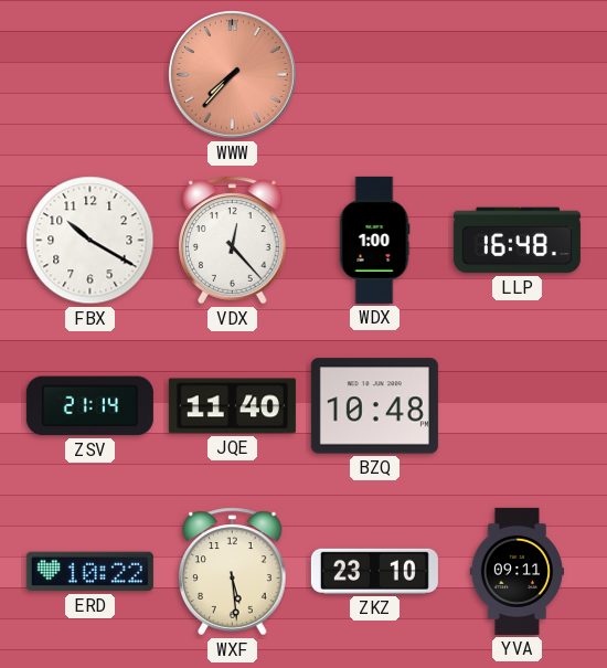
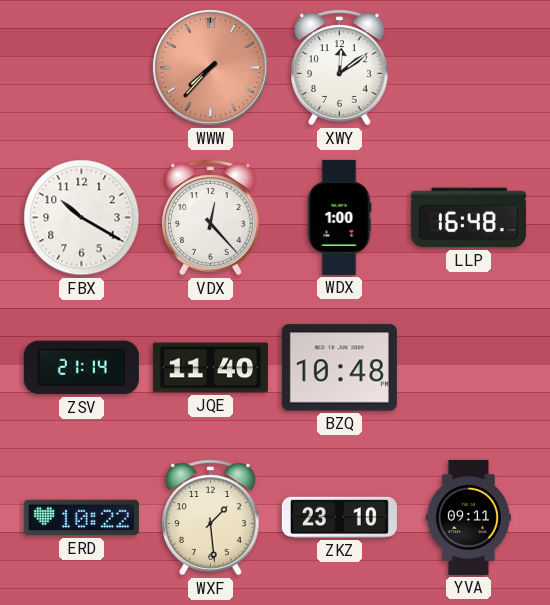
XWY: none -> 12:09
WXF: 5:29 -> 1:29
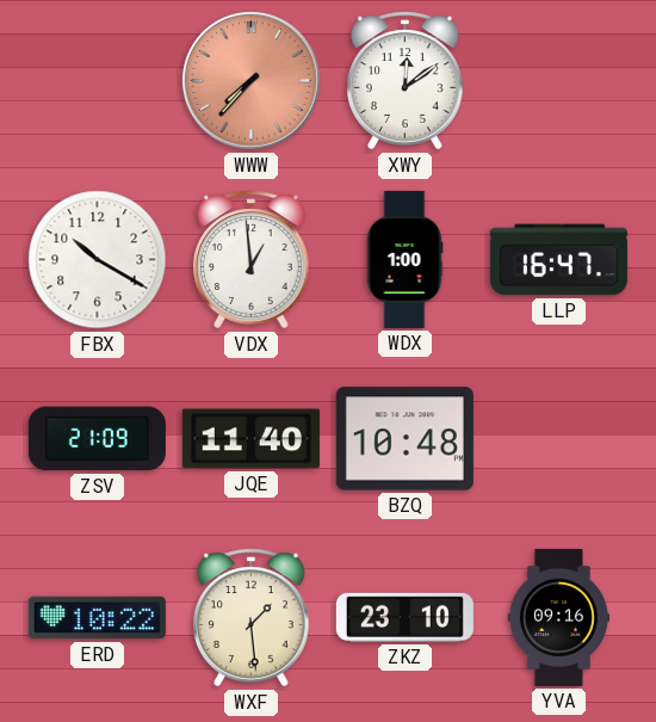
VDX: 12:23 -> 12:59
LLP: 16:48 -> 16:47
ZSV: 21:14 -> 21:09
YVA: 09:11 -> 09:16
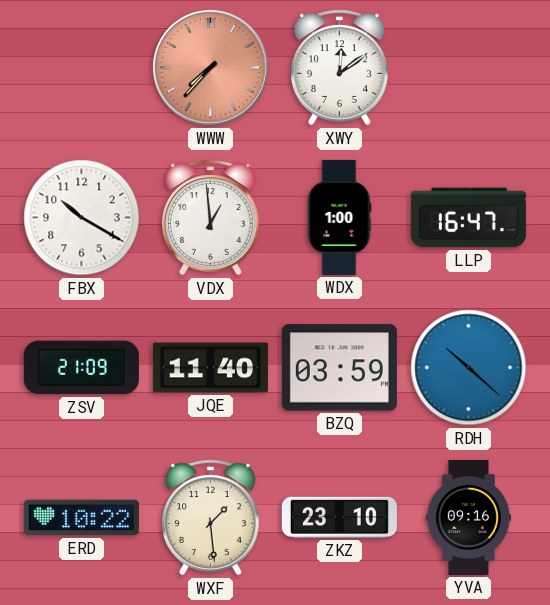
BZQ: 10:48 -> 03:59
RDH: none -> 10:22
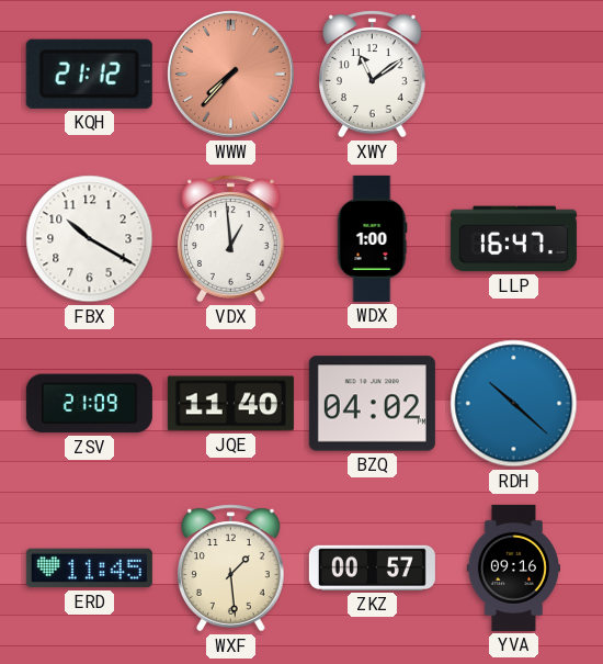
KQH: none -> 21:12
XWY: 12:09 -> 11:09
BZQ: 03:59 -> 04:02
ERD: 10:22 -> 11:45
ZKZ: 23:10 -> 00:57
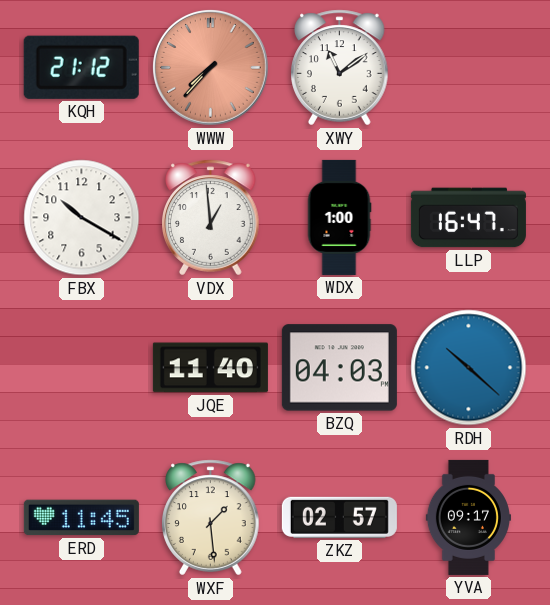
ZSV: 21:09 -> none
BZQ: 04:02 -> 04:03
ZKZ: 00:57 -> 02:57
YVA: 09:16 -> 09:17
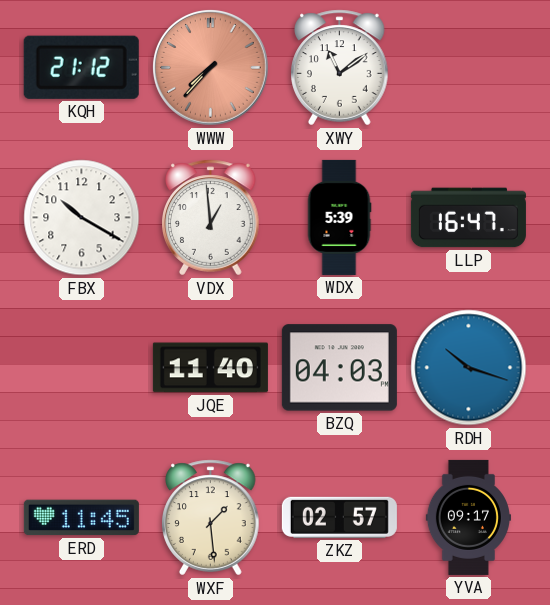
WDX: 1:00 -> 5:39
RDH: 10:22 -> 10:18
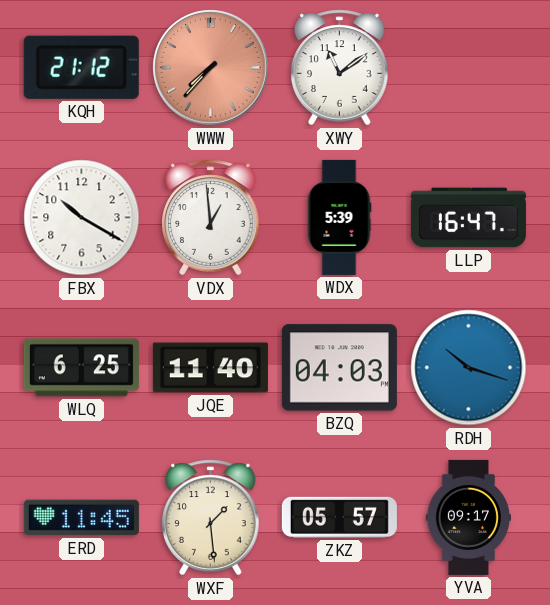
WLQ: none -> 6:25
ZKZ: 02:57 -> 05:57
